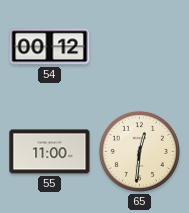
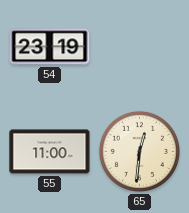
54: 00:12 -> 23:19
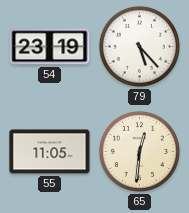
79: none -> 5:23
55: 11:00 -> 11:05
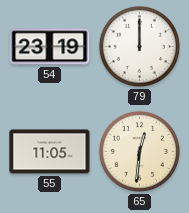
79: 5:23 -> 12:00
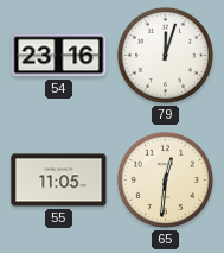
54: 23:19 -> 23:16
79: 12:00 -> 12:03
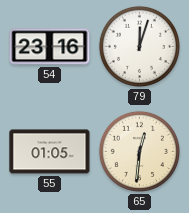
55: 11:05 -> 01:05
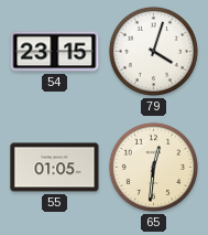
54: 23:16 -> 23:15
79: 12:03 -> 4:03
